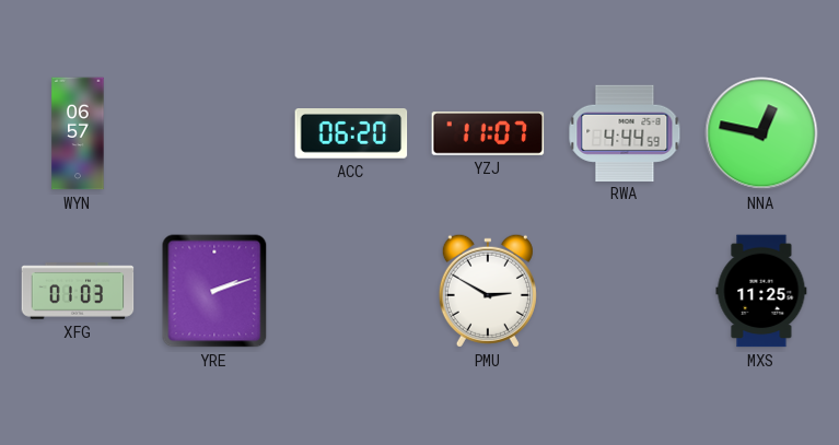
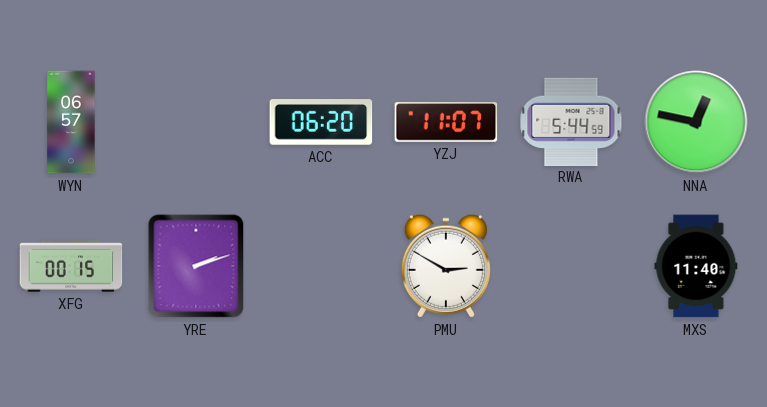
RWA: 4:44 -> 5:44
XFG: 01:03 -> 00:15
MXS: 11:25 -> 11:40
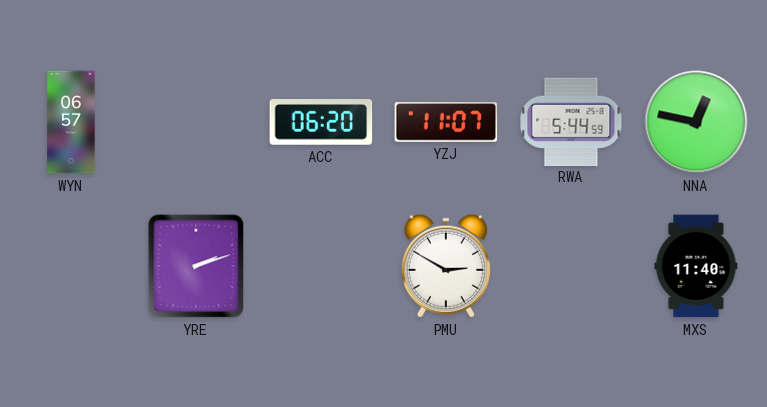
XFG: 00:15 -> none
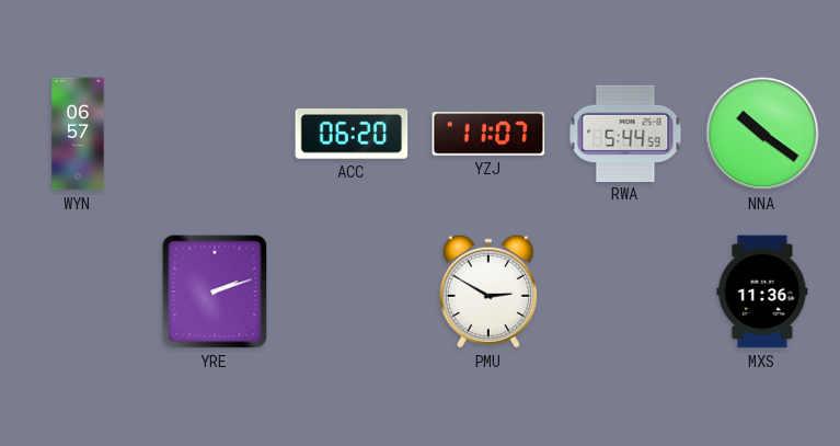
NNA: 12:47 -> 10:21
MXS: 11:40 -> 11:36
